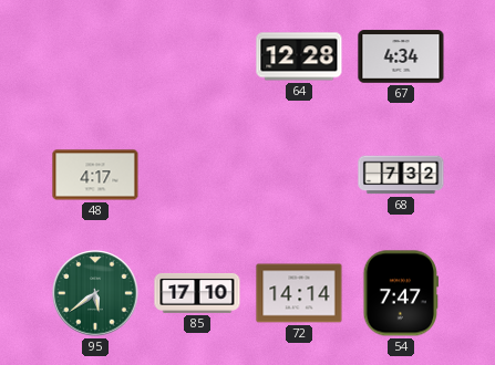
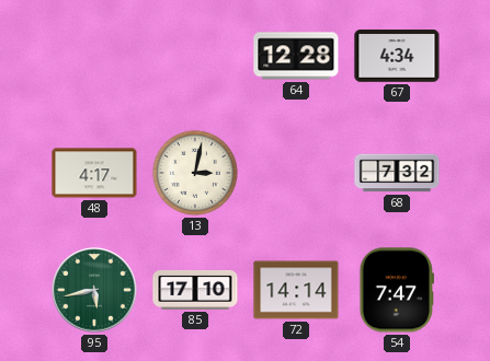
13: none -> 3:02
95: 5:39 -> 5:43
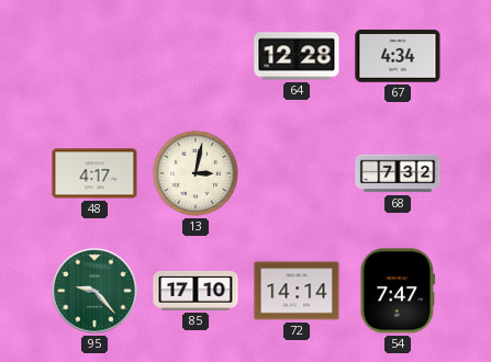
95: 5:43 -> 9:23
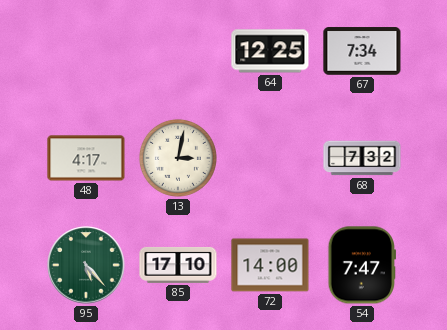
64: 12:28 -> 12:25
67: 4:34 -> 7:34
95: 9:23 -> 5:23
72: 14:14 -> 14:00
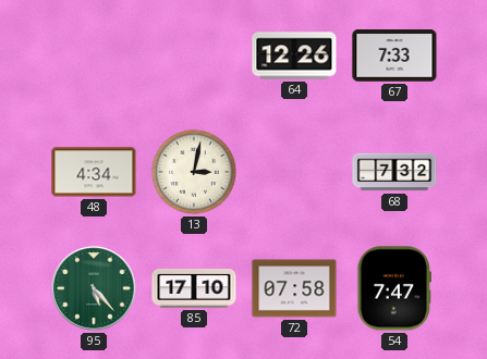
64: 12:25 -> 12:26
67: 7:34 -> 7:33
48: 4:17 -> 4:34
72: 14:00 -> 07:58
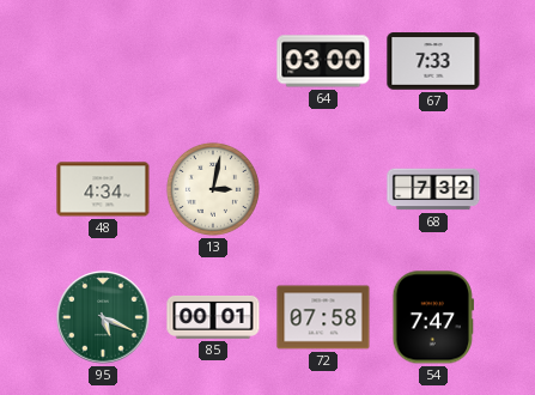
64: 12:26 -> 03:00
95: 5:23 -> 5:19
85: 17:10 -> 00:01
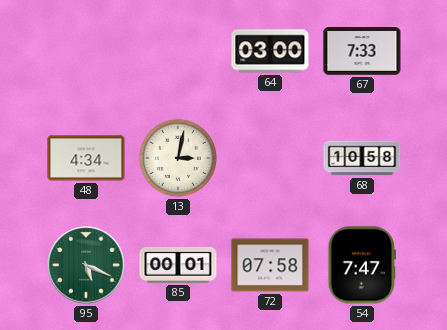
68: 7:32 -> 10:58
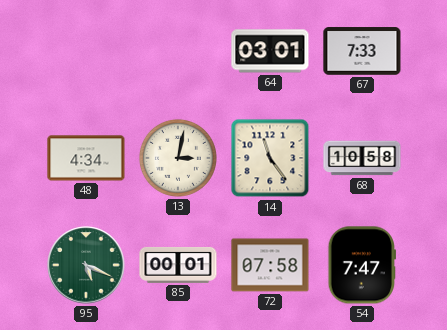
64: 03:00 -> 03:01
14: none -> 11:24
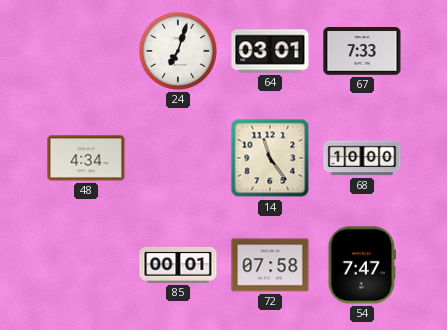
24: none -> 7:03
13: 3:02 -> none
68: 10:58 -> 10:00
95: 5:19 -> none
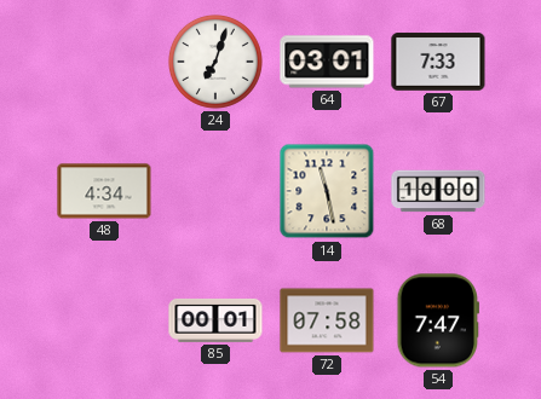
14: 11:24 -> 11:28
